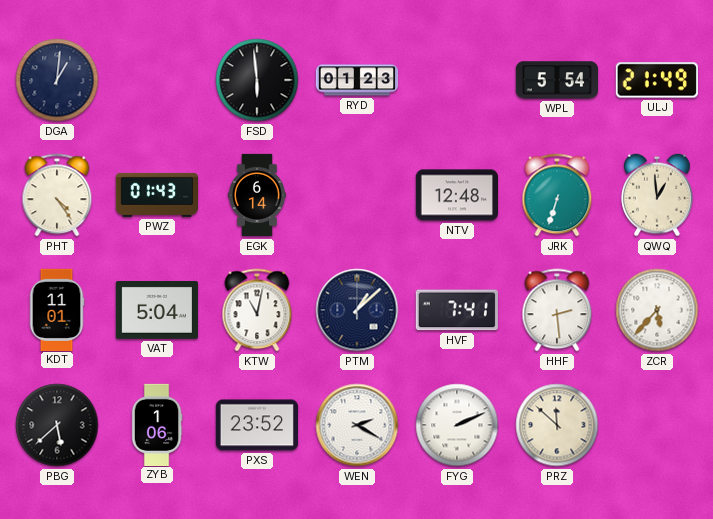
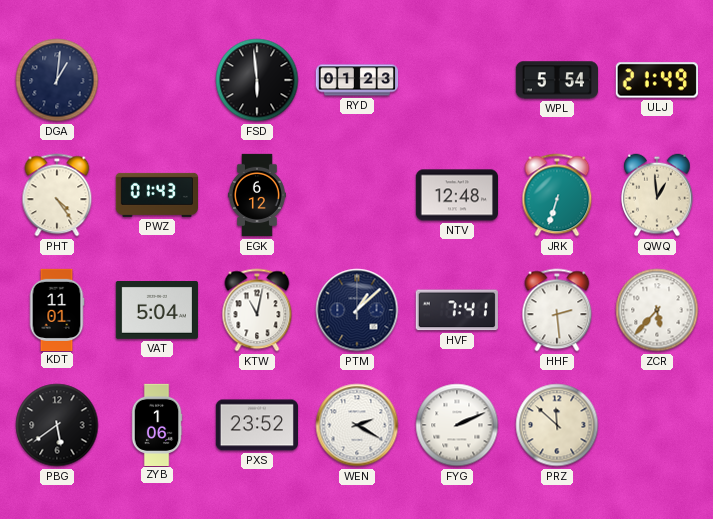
EGK: 6:14 -> 6:12
PBG: 5:38 -> 5:39
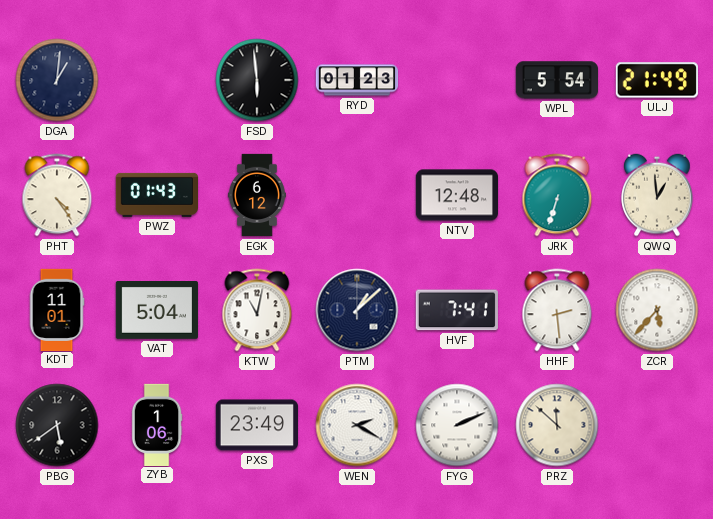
PXS: 23:52 -> 23:49
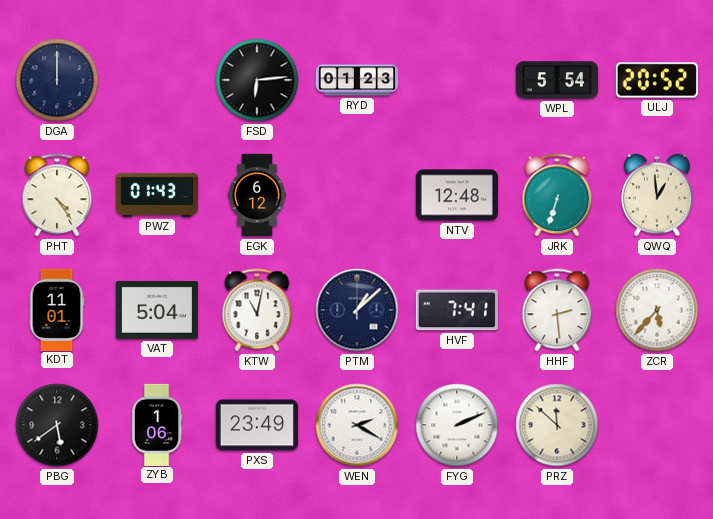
DGA: 1:01 -> 12:00
FSD: 5:59 -> 6:14
ULJ: 21:49 -> 20:52
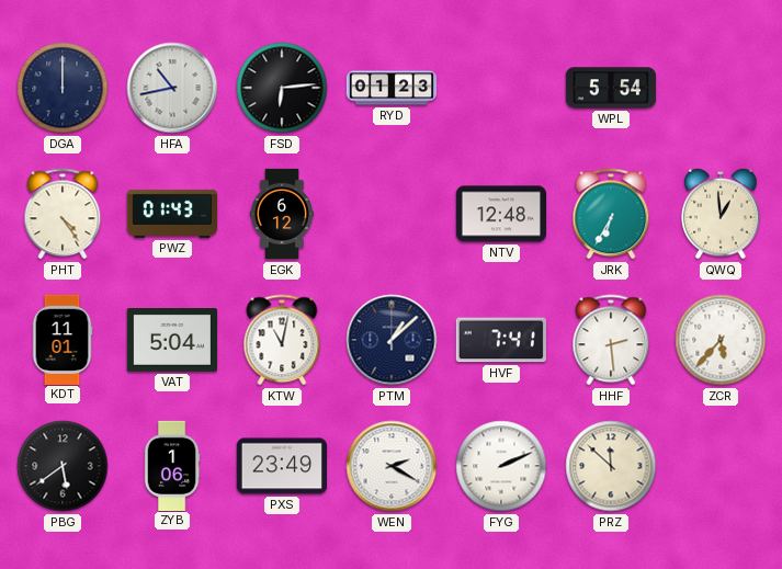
HFA: none -> 10:43
ULJ: 20:52 -> none
JRK: 6:33 -> 6:35
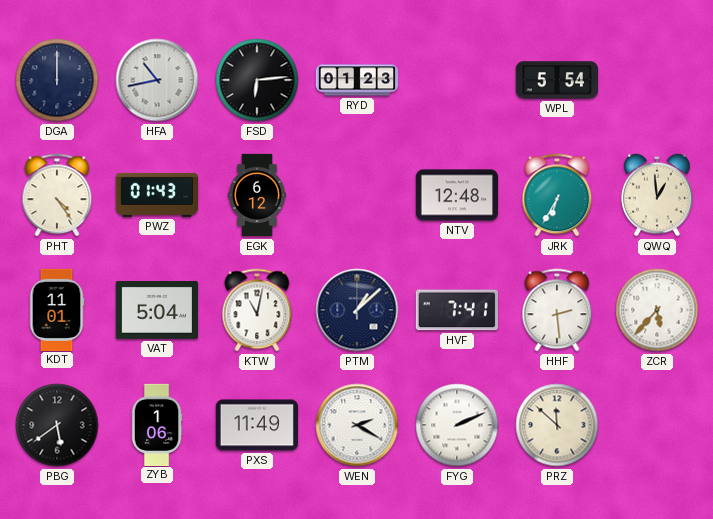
PXS: 23:49 -> 11:49
